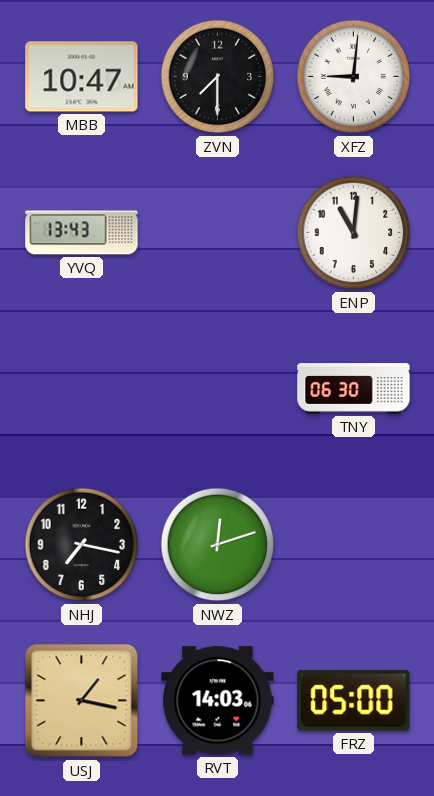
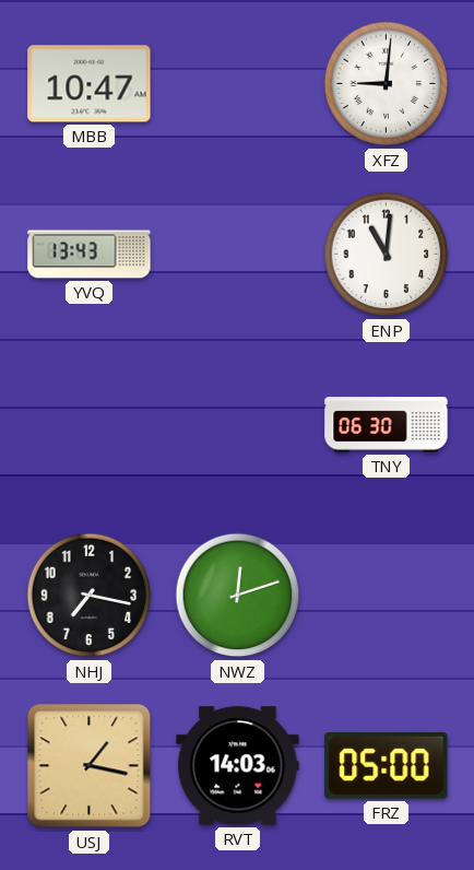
ZVN: 7:30 -> none
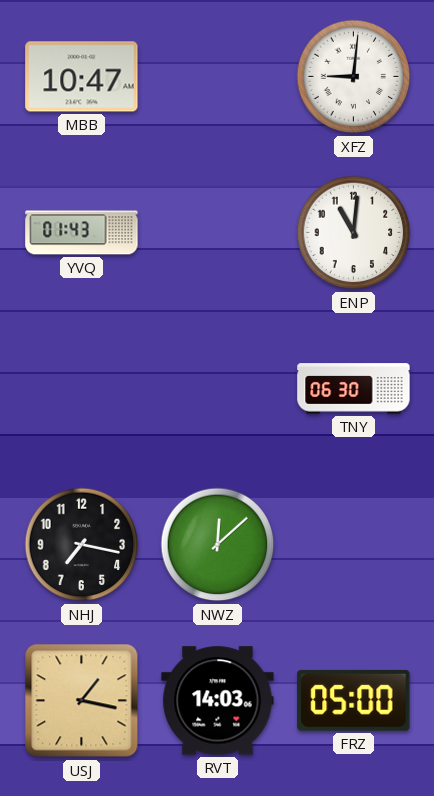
YVQ: 13:43 -> 01:43
NWZ: 12:12 -> 12:08
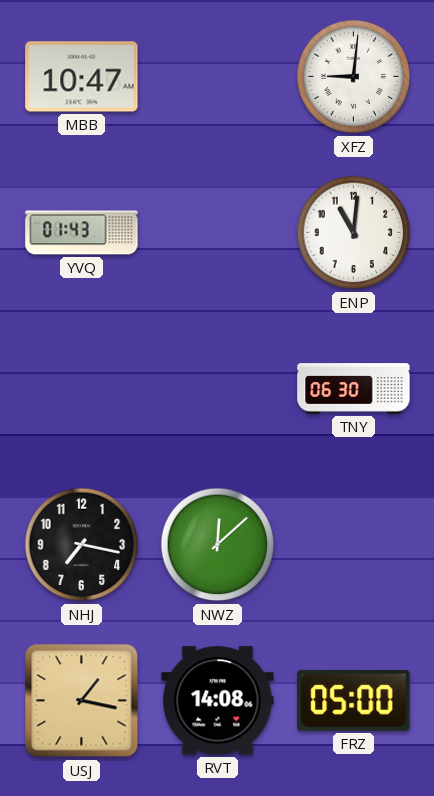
RVT: 14:03 -> 14:08
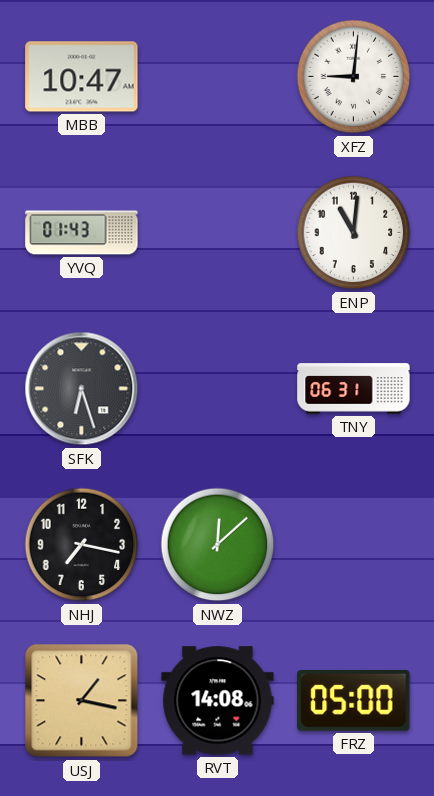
SFK: none -> 6:27
TNY: 06:30 -> 06:31
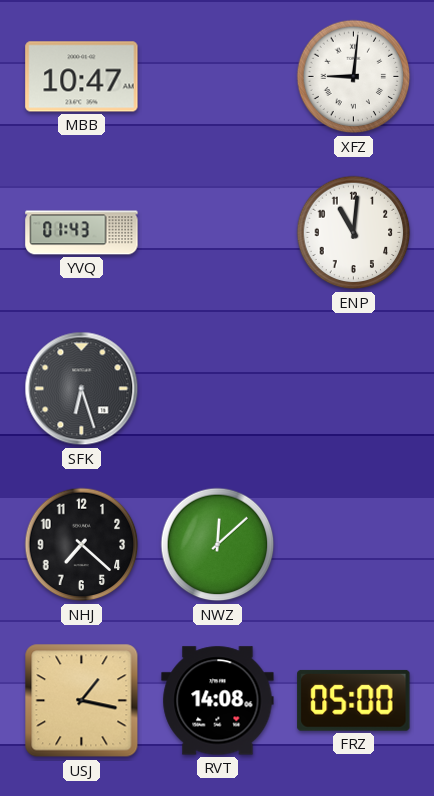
TNY: 06:31 -> none
NHJ: 7:17 -> 7:22
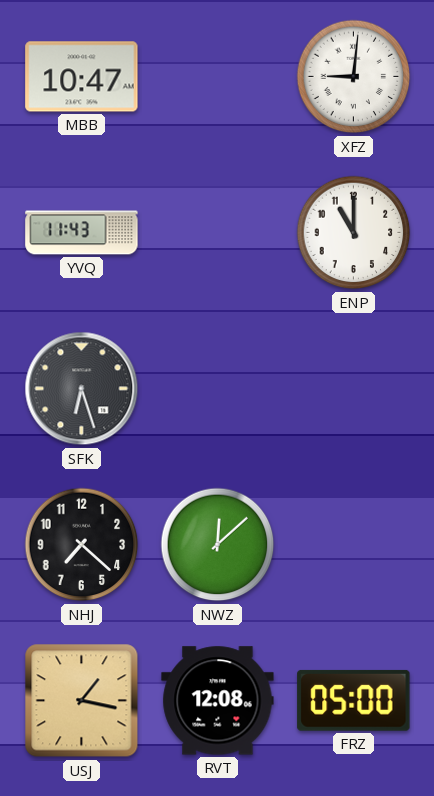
YVQ: 01:43 -> 11:43
ENP: 11:01 -> 11:00
RVT: 14:08 -> 12:08
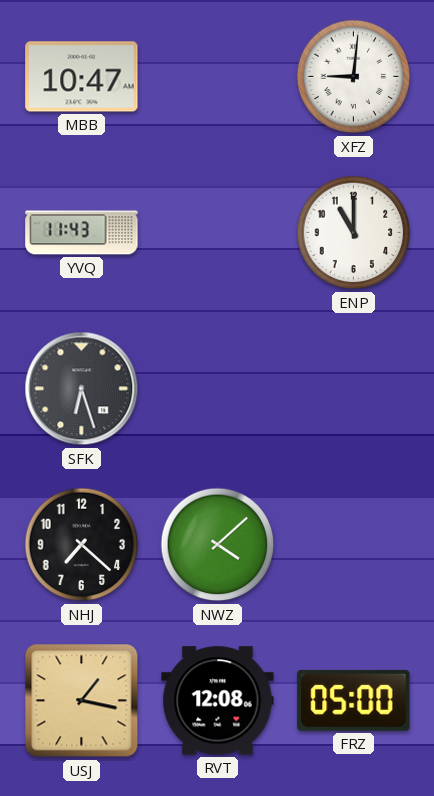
NWZ: 12:08 -> 4:08
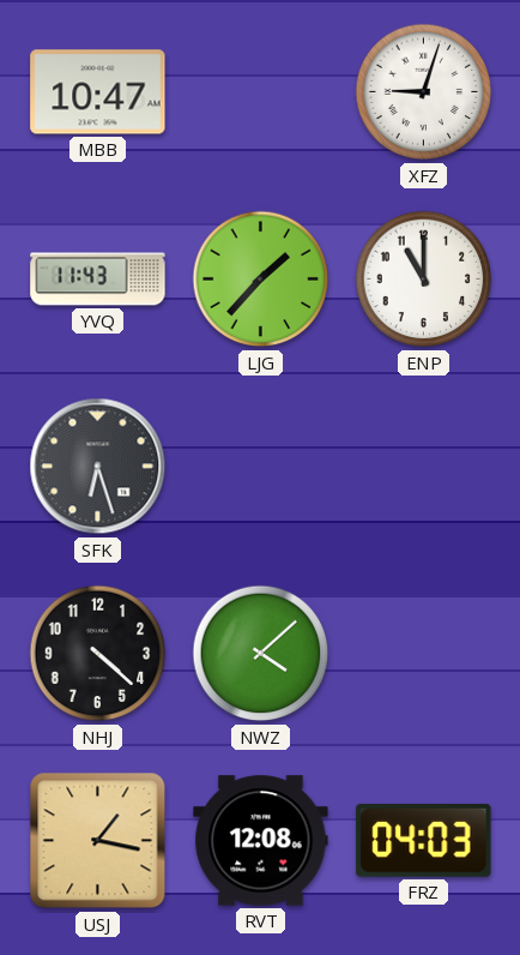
XFZ: 9:01 -> 9:03
LJG: none -> 1:37
NHJ: 7:22 -> 4:22
FRZ: 05:00 -> 04:03
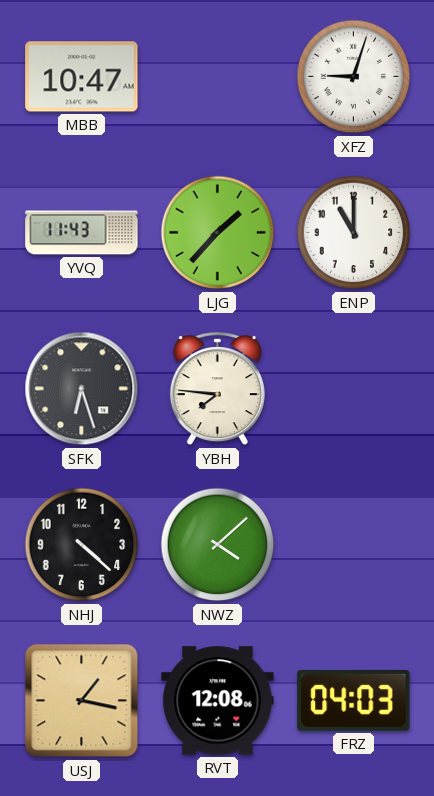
YBH: none -> 7:46
